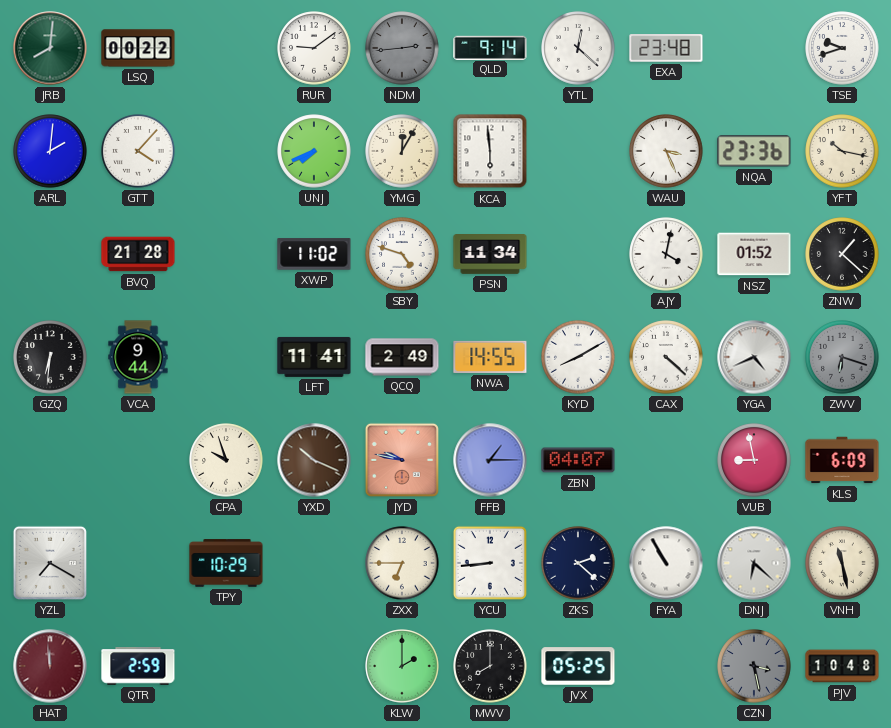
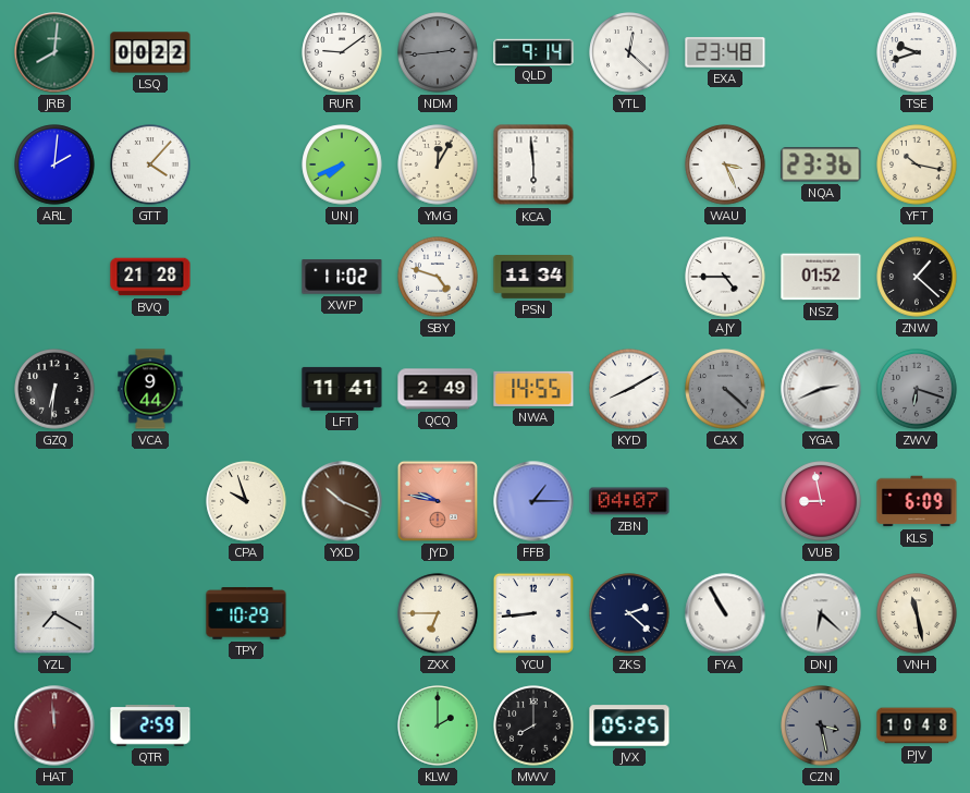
AJY: 4:02 -> 4:45
CAX dial: white -> grey
YGA: 4:41 -> 2:41
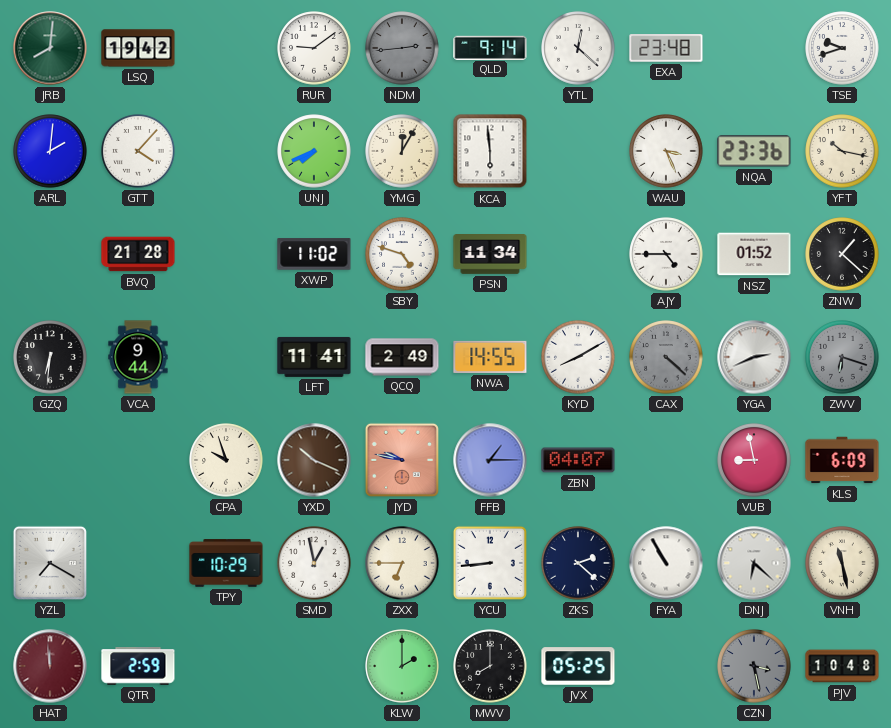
LSQ: 00:22 -> 19:42
SMD: none -> 12:58
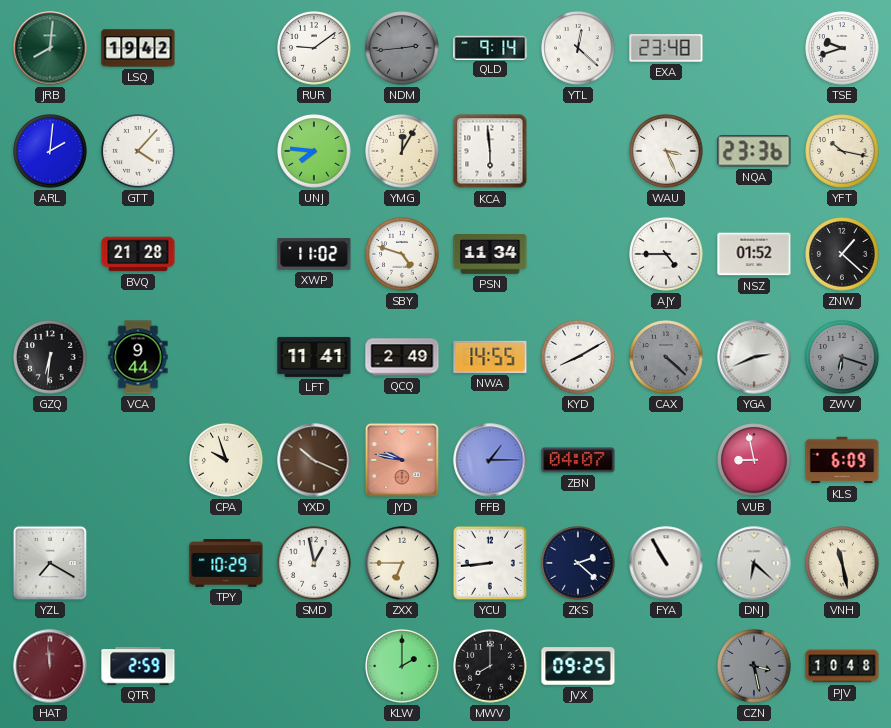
UNJ: 7:41 -> 7:46
JVX: 05:25 -> 09:25
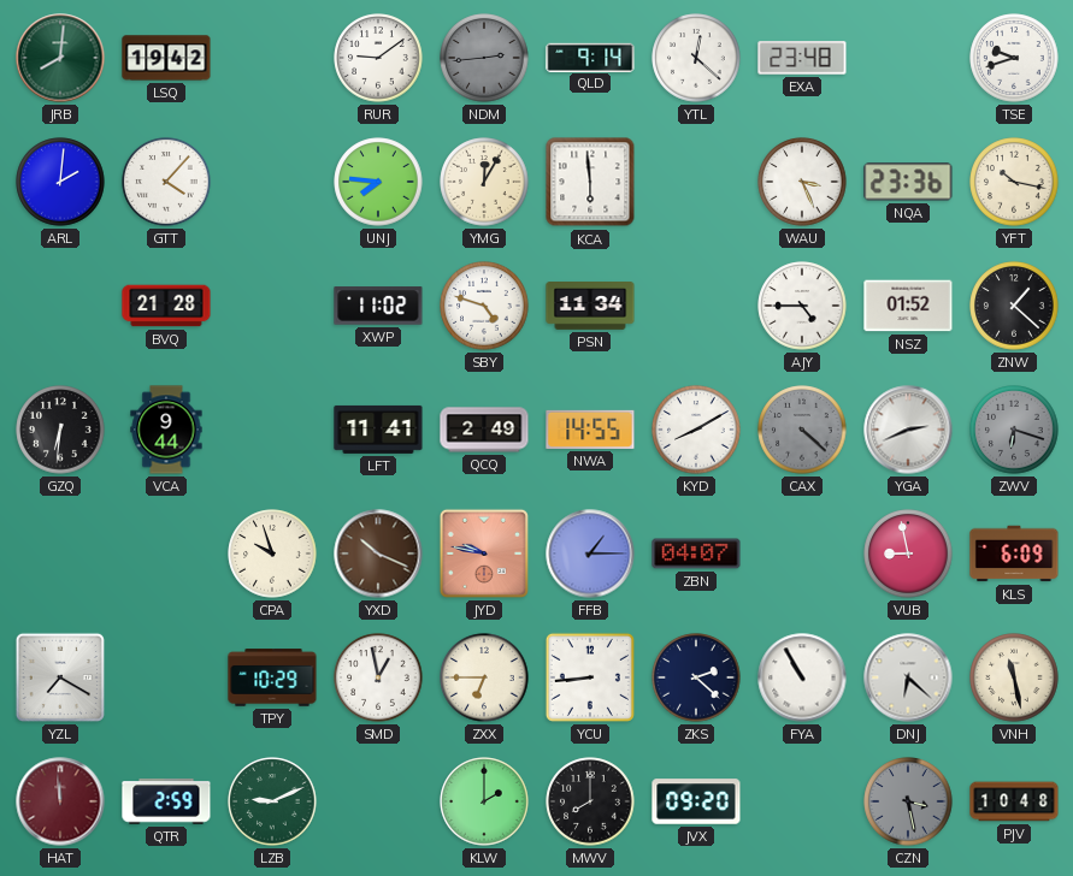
LZB: none -> 9:11
JVX: 09:25 -> 09:20
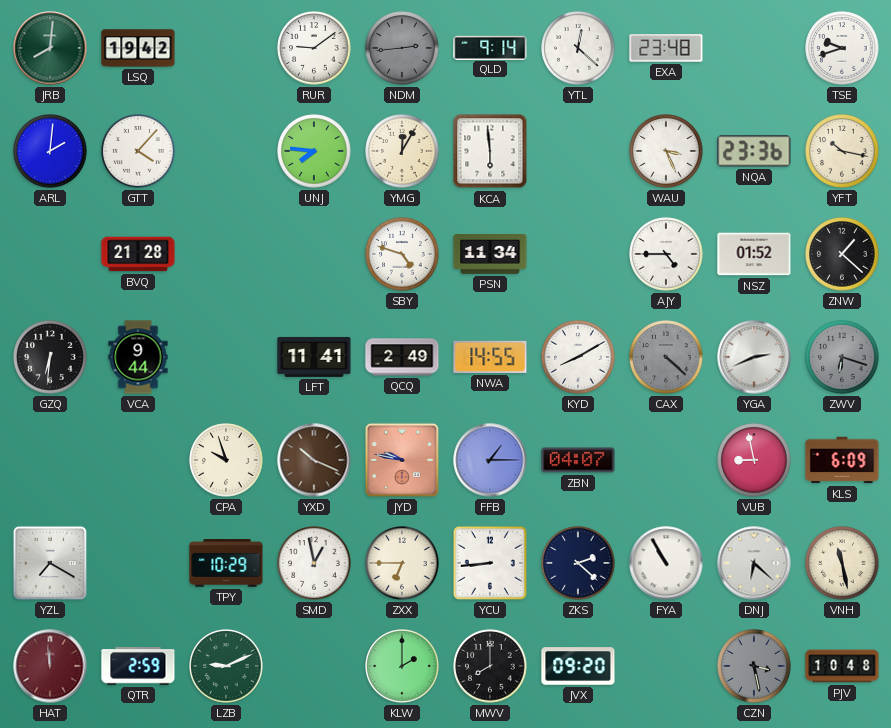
XWP: 11:02 -> none
